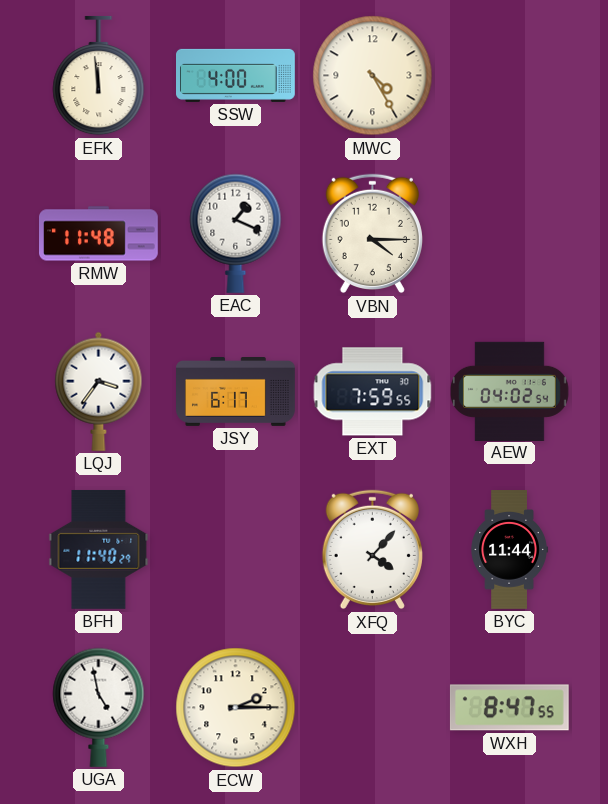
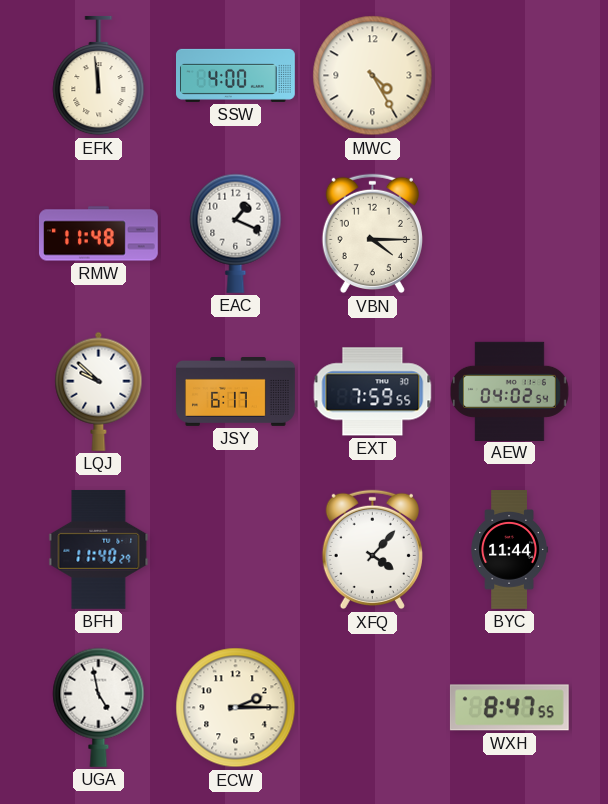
LQJ: 3:36 -> 9:52
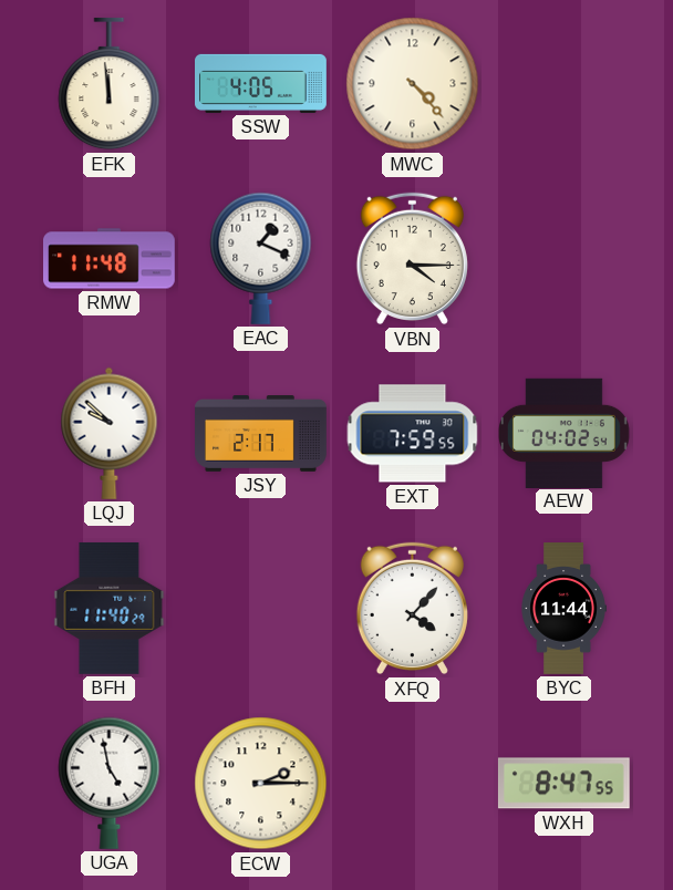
SSW: 4:00 -> 4:05
MWC: 4:25 -> 4:23
JSY: 6:17 -> 2:17
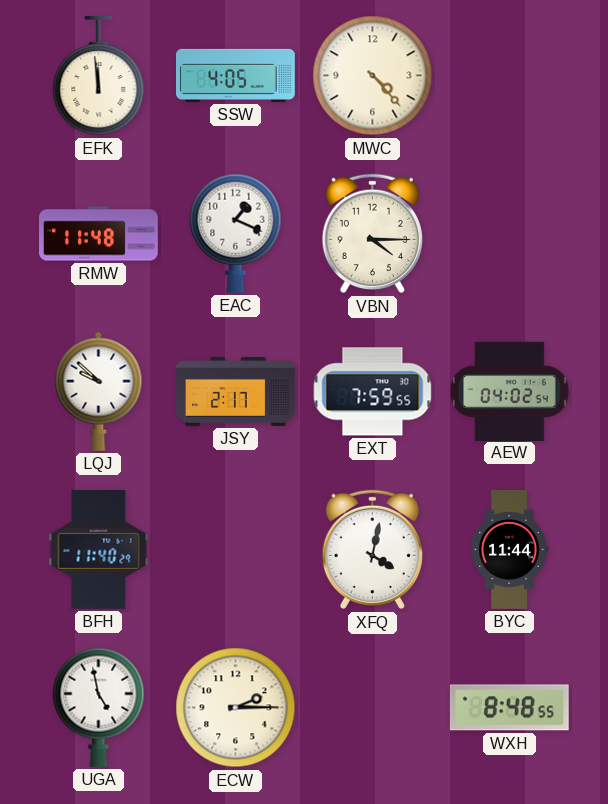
XFQ: 4:07 -> 4:02
WXH: 8:47 -> 8:48
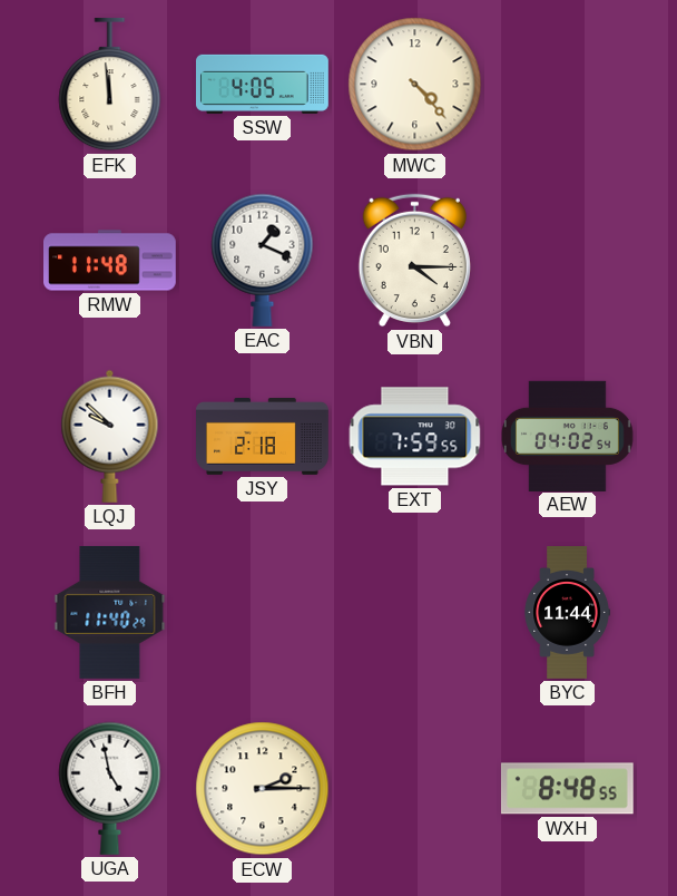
JSY: 2:17 -> 2:18
XFQ: 4:02 -> none
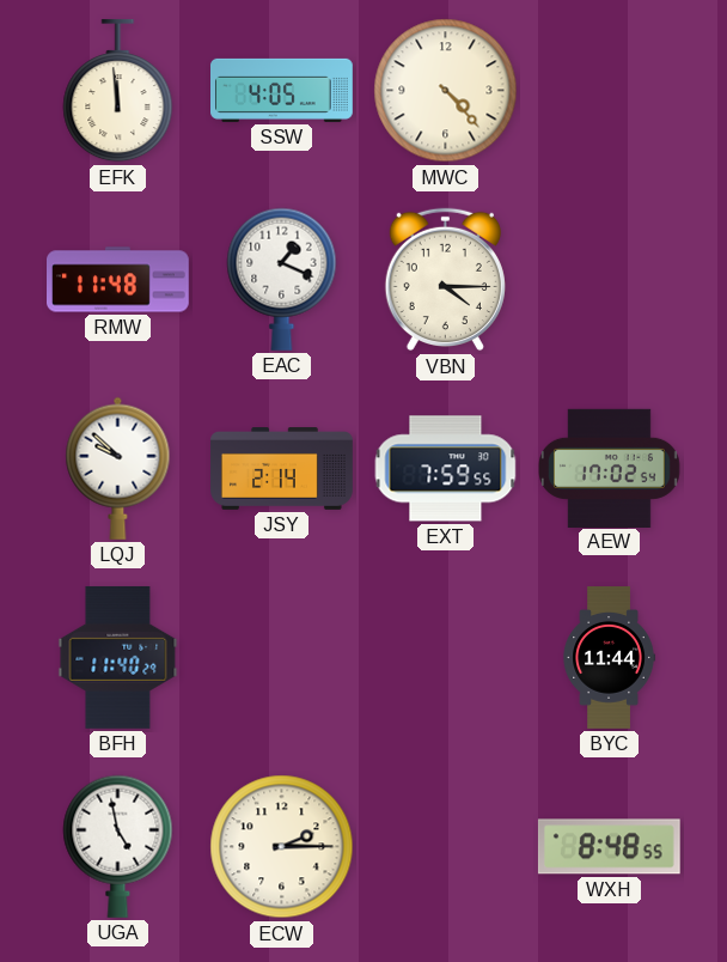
JSY: 2:18 -> 2:14
AEW: 04:02 -> 17:02
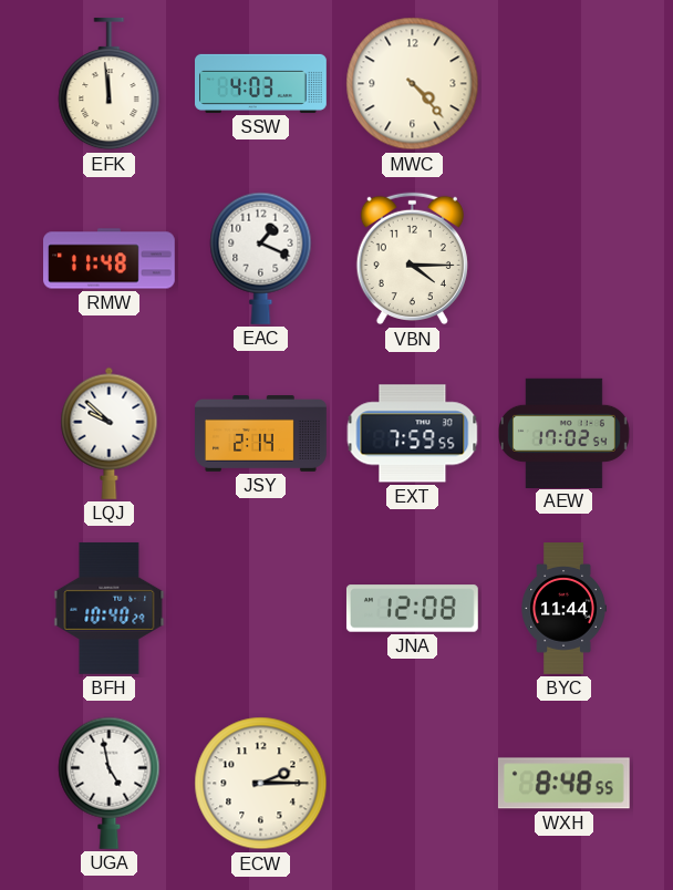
SSW: 4:05 -> 4:03
BFH: 11:40 -> 10:40
JNA: none -> 12:08
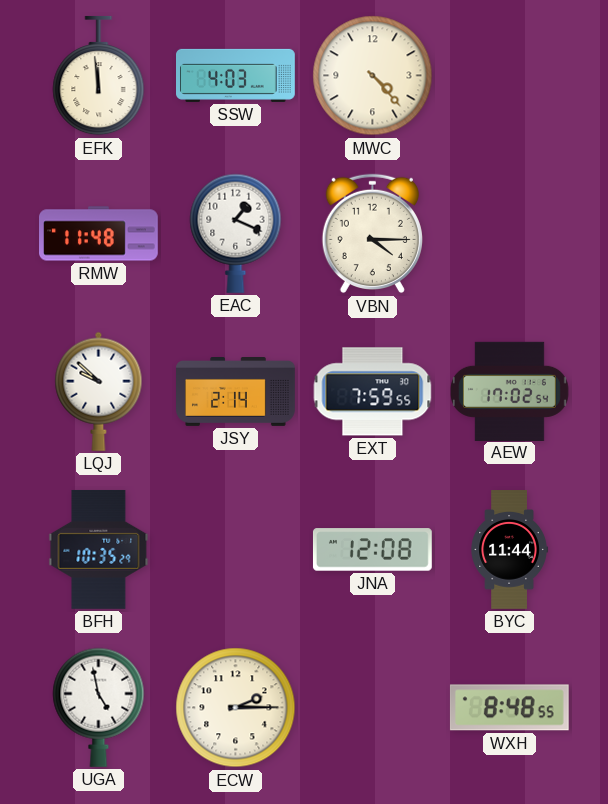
BFH: 10:40 -> 10:35
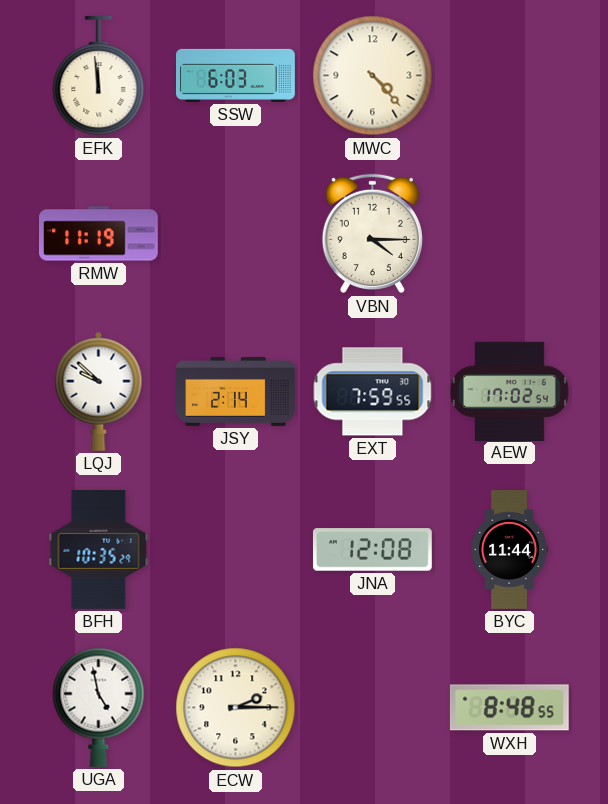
SSW: 4:03 -> 6:03
RMW: 11:48 -> 11:19
EAC: 1:19 -> none
